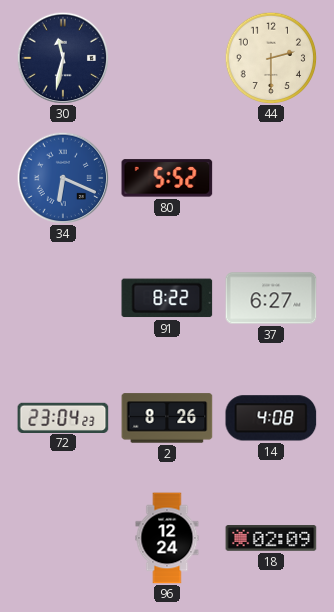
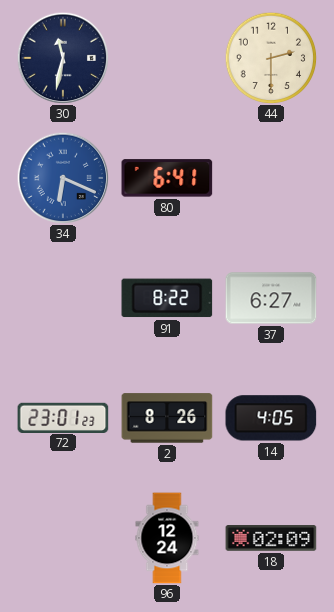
80: 5:52 -> 6:41
72: 23:04 -> 23:01
14: 4:08 -> 4:05
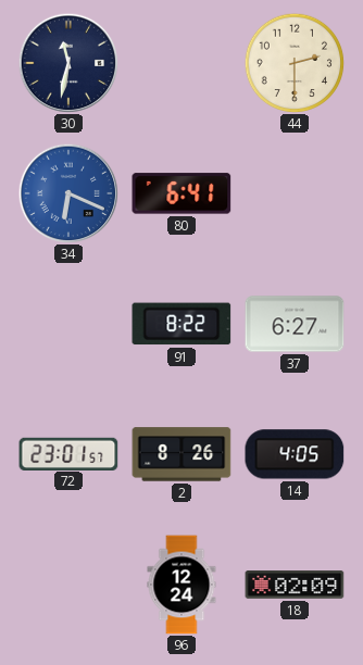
72: 23:01:23 -> 23:01:57
